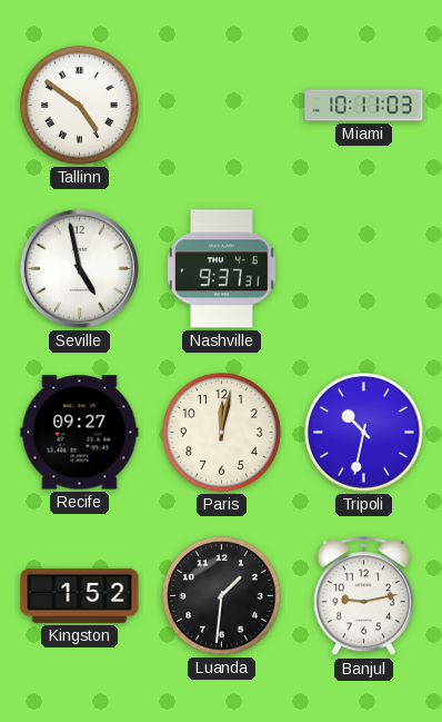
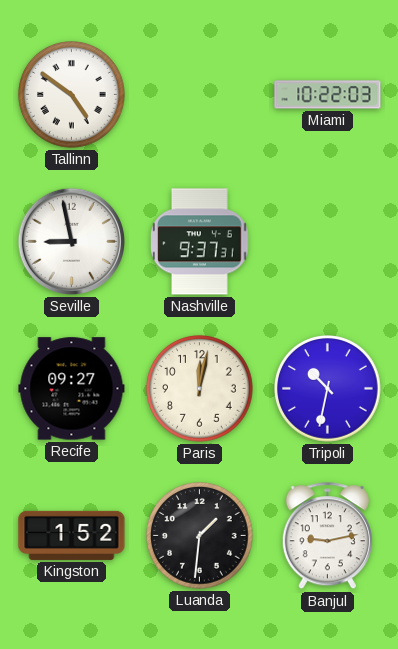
Miami: 10:11 -> 10:22
Seville: 4:58 -> 8:58
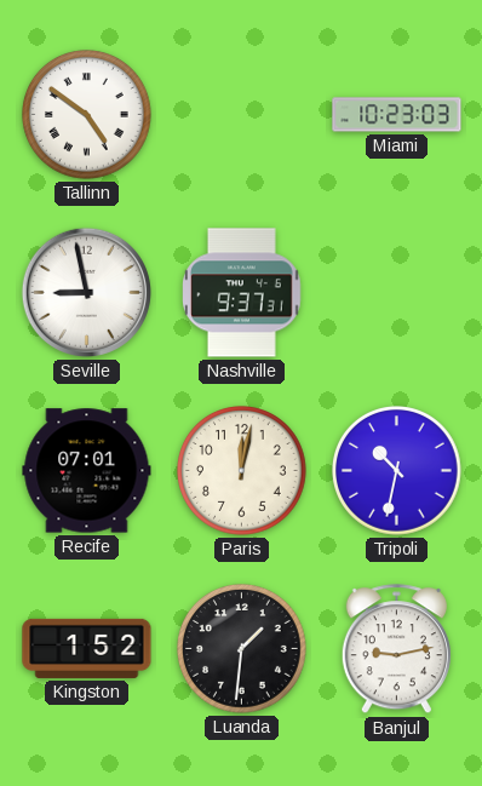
Miami: 10:22 -> 10:23
Recife: 09:27 -> 07:01
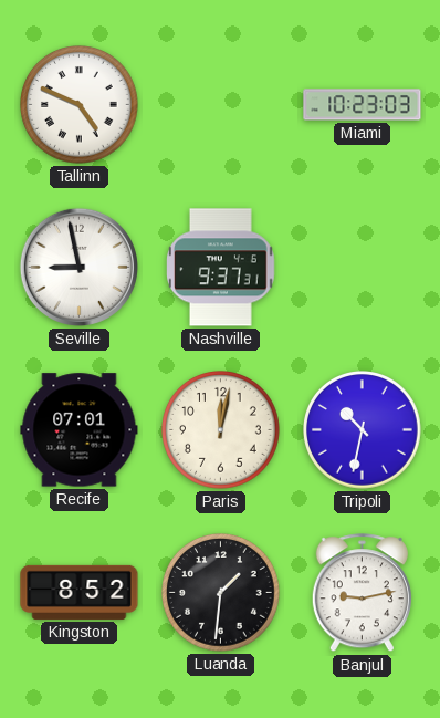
Tallinn: 4:51 -> 4:49
Kingston: 1:52 -> 8:52
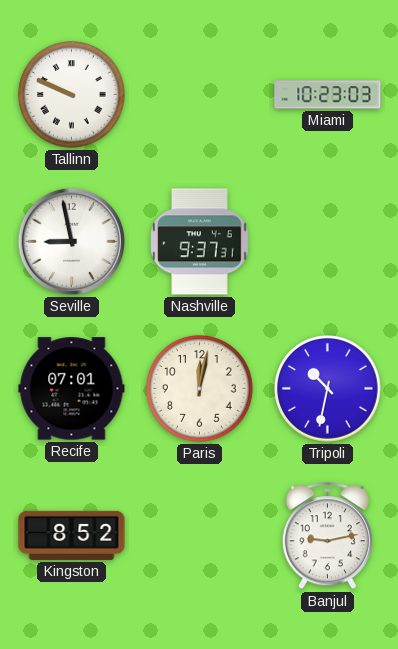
Tallinn: 4:49 -> 9:49
Luanda: 1:31 -> none
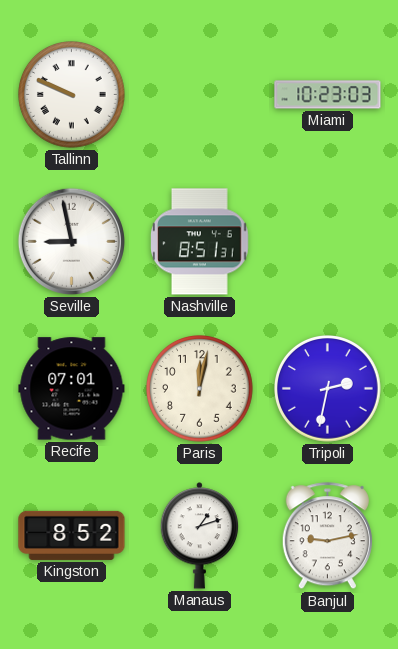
Nashville: 9:37 -> 8:51
Tripoli: 10:32 -> 2:32
Manaus: none -> 1:12
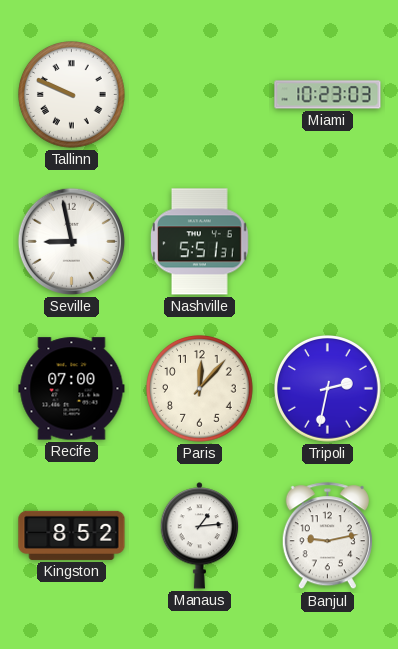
Nashville: 8:51 -> 5:51
Recife: 07:01 -> 07:00
Paris: 12:02 -> 12:07
Manaus: 1:12 -> 1:14
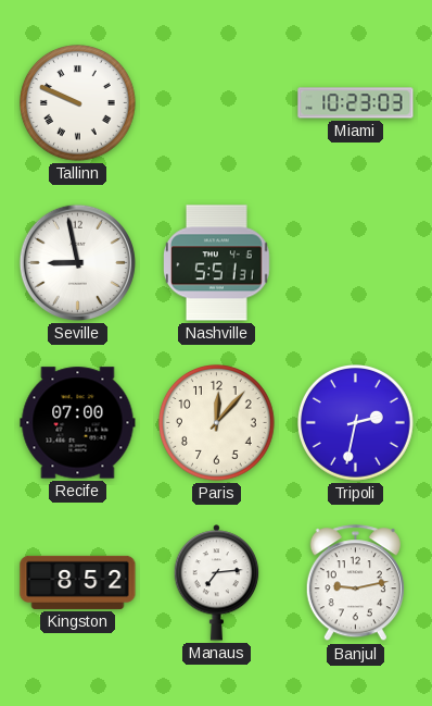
Manaus: 1:14 -> 7:14
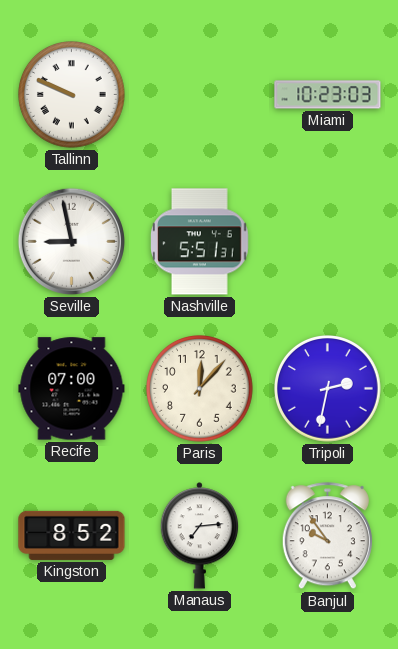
Banjul: 9:13 -> 9:54
